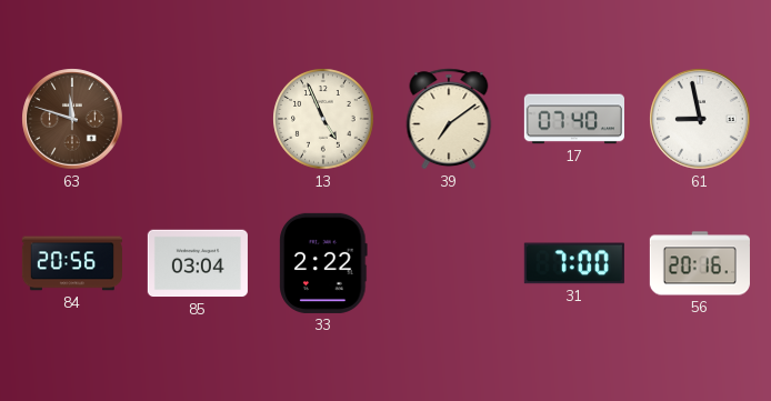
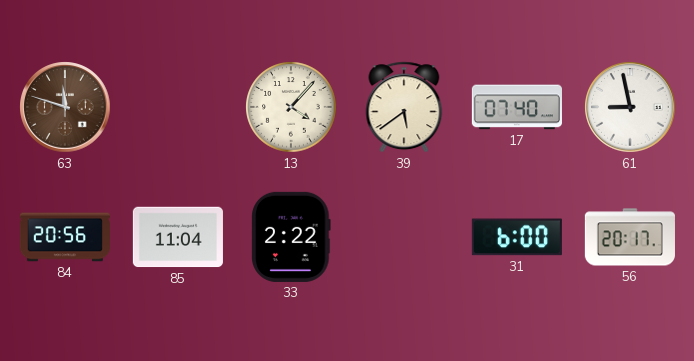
13: 4:56 -> 4:07
39: 7:09 -> 5:39
85: 03:04 -> 11:04
31: 7:00 -> 6:00
56: 20:16 -> 20:17
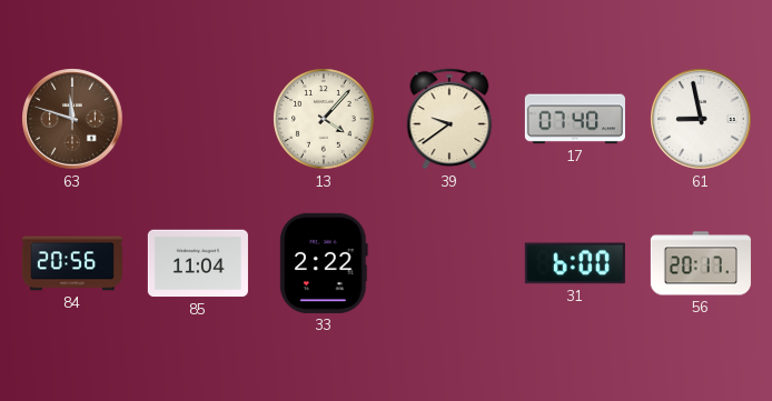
39: 5:39 -> 9:39
